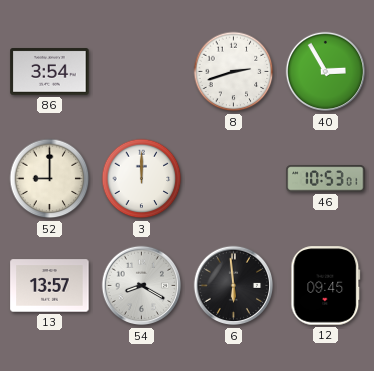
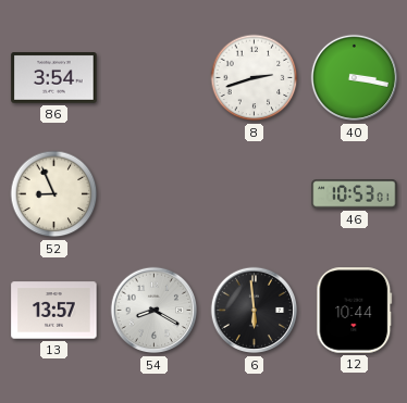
40: 2:55 -> 3:17
52: 9:00 -> 8:56
3: 12:00 -> none
12: 09:45 -> 10:44
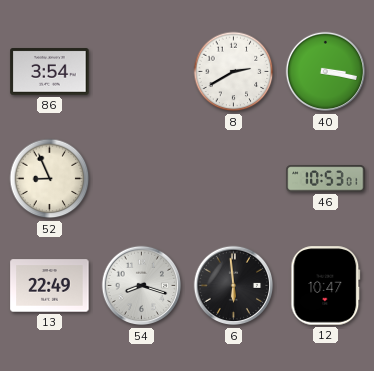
8: 2:42 -> 2:40
13: 13:57 -> 22:49
54: 8:20 -> 8:18
12: 10:44 -> 10:47
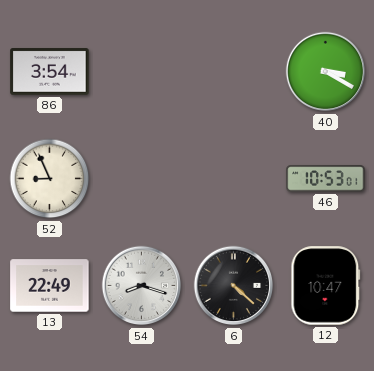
8: 2:40 -> none
40: 3:17 -> 3:20
6: 5:59 -> 4:22
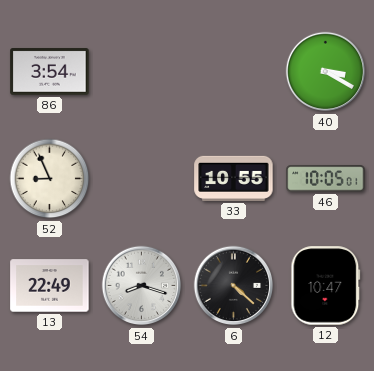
33: none -> 10:55
46: 10:53 -> 10:05
